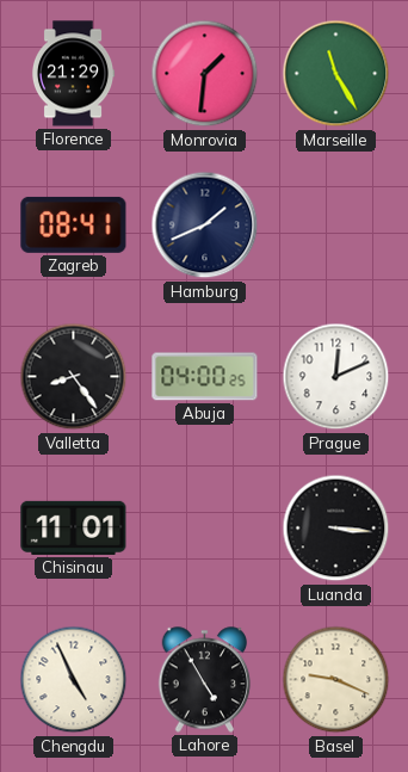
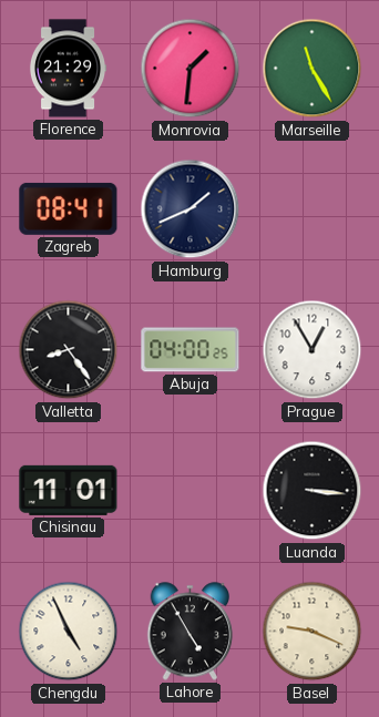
Prague: 12:11 -> 12:55
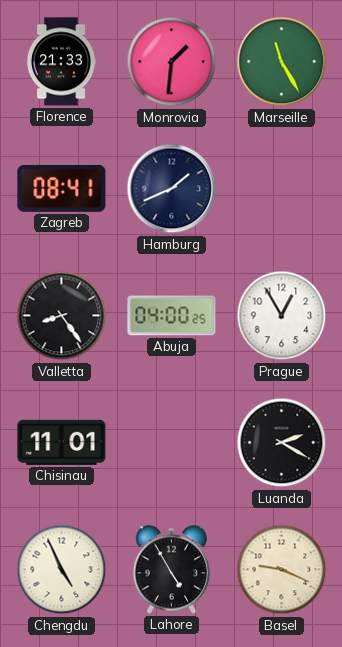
Florence: 21:29 -> 21:33
Luanda: 3:16 -> 2:20
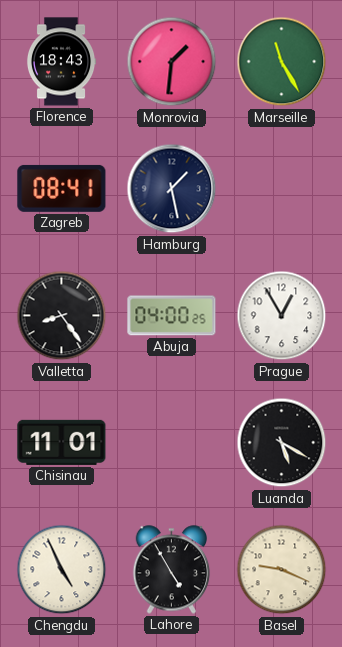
Florence: 21:33 -> 18:43
Hamburg: 1:41 -> 1:28
Luanda: 2:20 -> 5:20
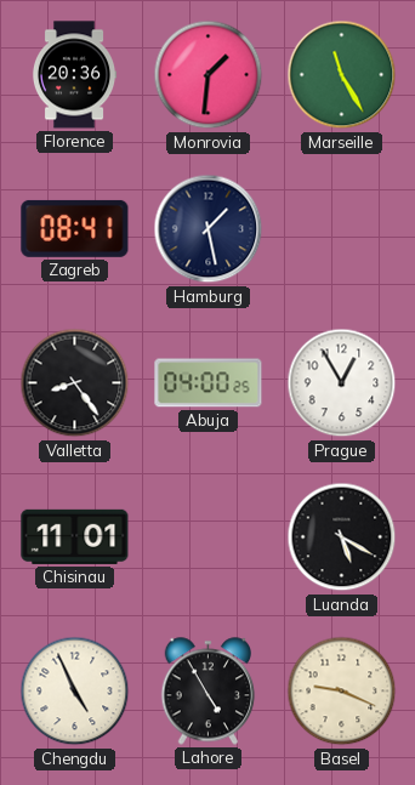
Florence: 18:43 -> 20:36
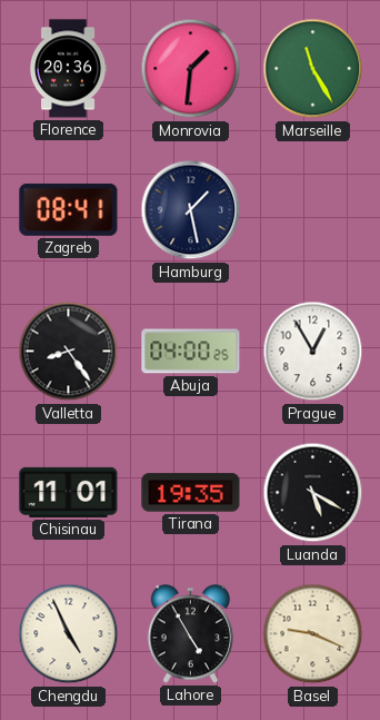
Tirana: none -> 19:35
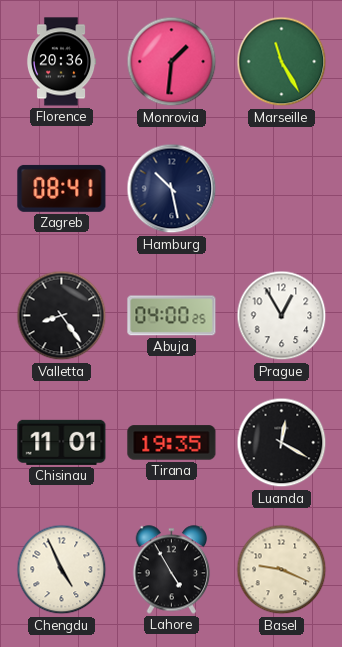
Hamburg: 1:28 -> 10:28
Luanda: 5:20 -> 12:20
